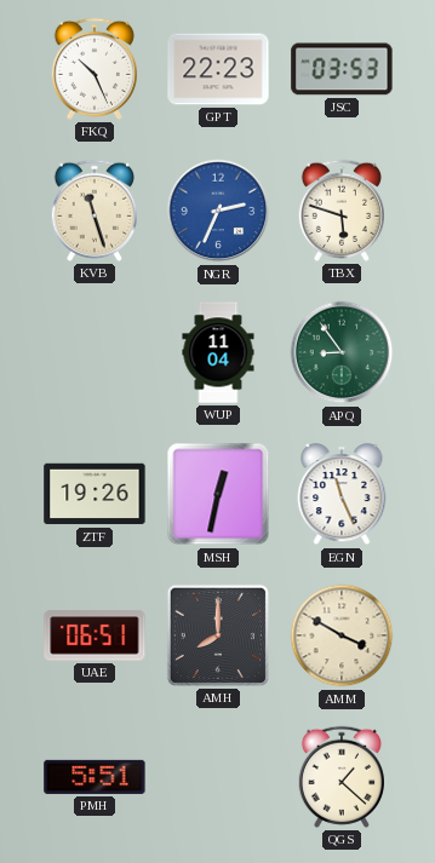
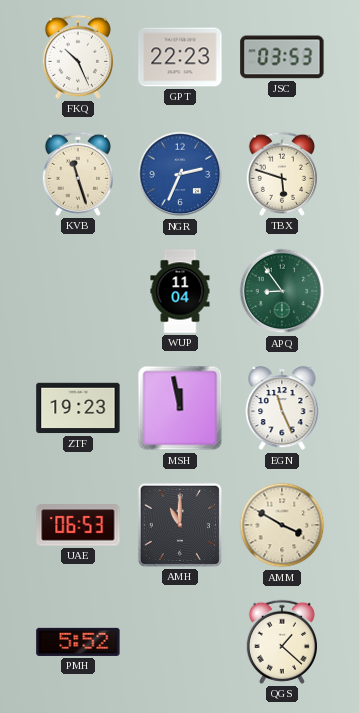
ZTF: 19:26 -> 19:23
MSH: 12:32 -> 11:58
UAE: 06:51 -> 06:53
AMH: 8:00 -> 11:00
PMH: 5:51 -> 5:52
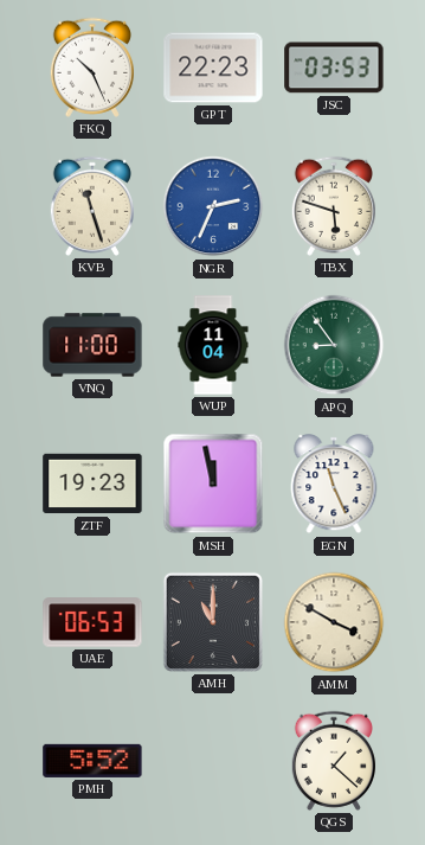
VNQ: none -> 11:00
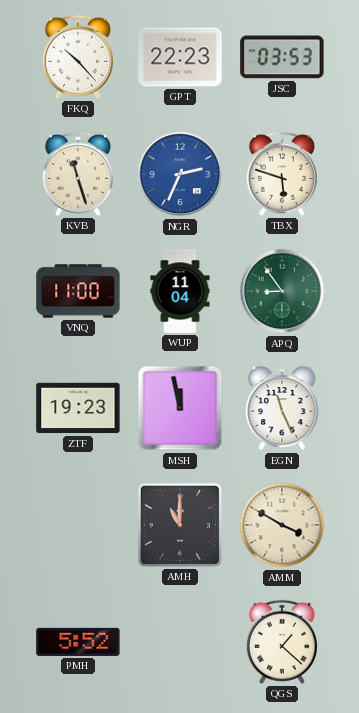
FKQ: 10:26 -> 10:23
UAE: 06:53 -> none
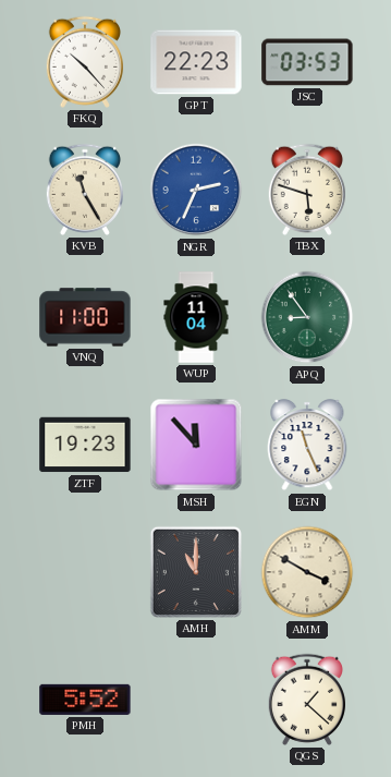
KVB: 11:27 -> 11:25
MSH: 11:58 -> 11:53
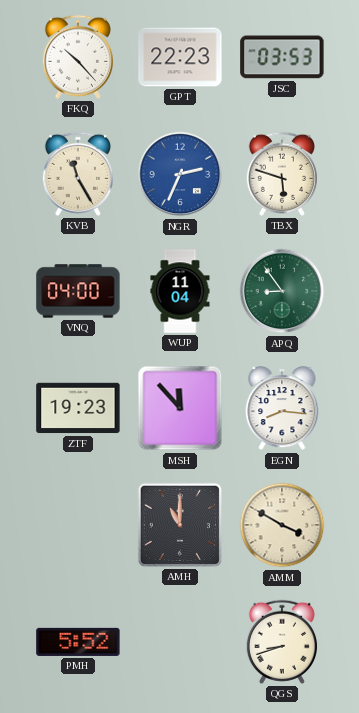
VNQ: 11:00 -> 04:00
EGN: 11:26 -> 8:16
QGS: 1:22 -> 8:42
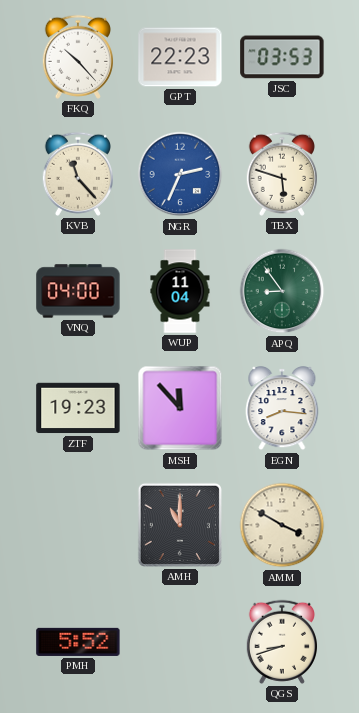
KVB: 11:25 -> 11:23
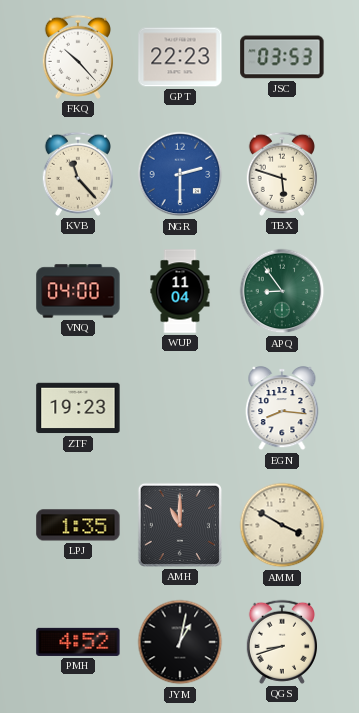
NGR: 2:34 -> 2:30
MSH: 11:53 -> none
LPJ: none -> 1:35
PMH: 5:52 -> 4:52
JYM: none -> 1:02
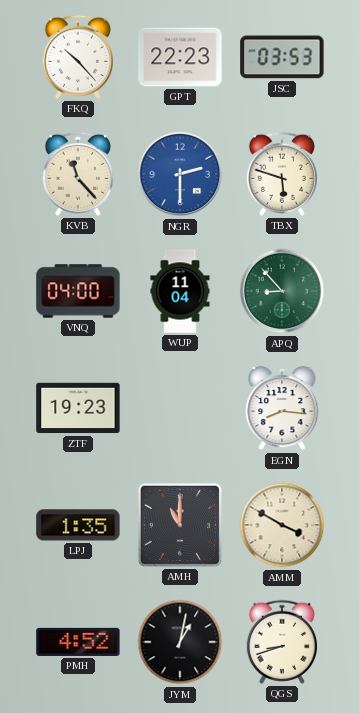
APQ: 8:54 -> 8:53
